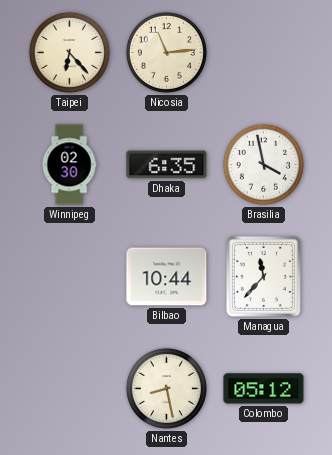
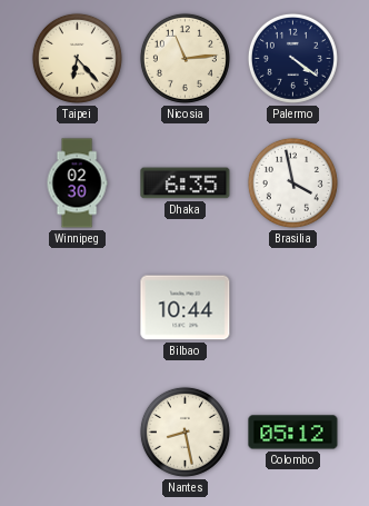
Palermo: none -> 4:21
Managua: 11:37 -> none
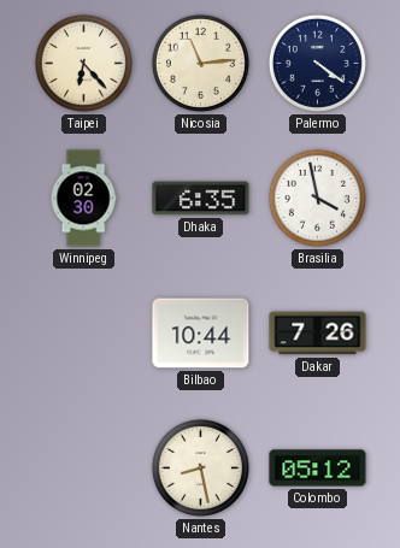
Dakar: none -> 7:26
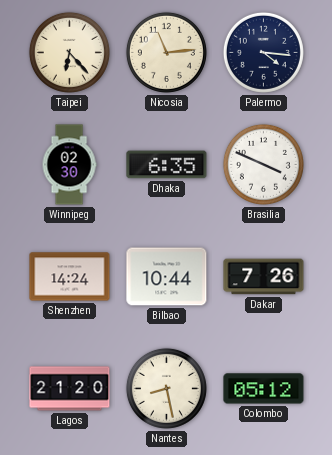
Palermo: 4:21 -> 4:16
Brasilia: 3:58 -> 3:49
Shenzhen: none -> 14:24
Lagos: none -> 21:20
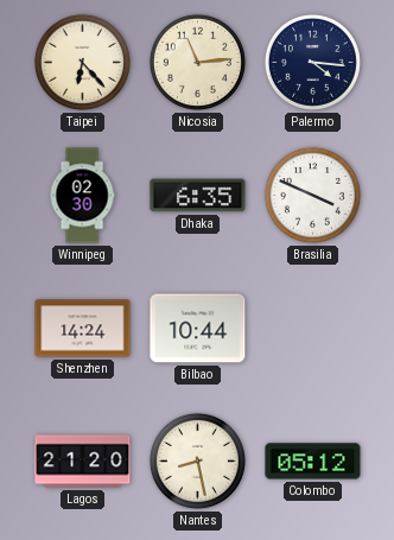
Dakar: 7:26 -> none
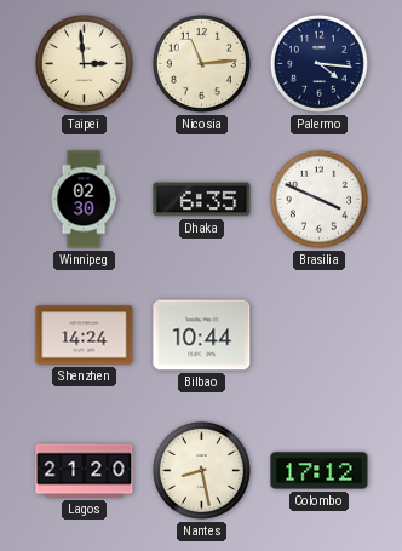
Taipei: 6:23 -> 2:59
Colombo: 05:12 -> 17:12
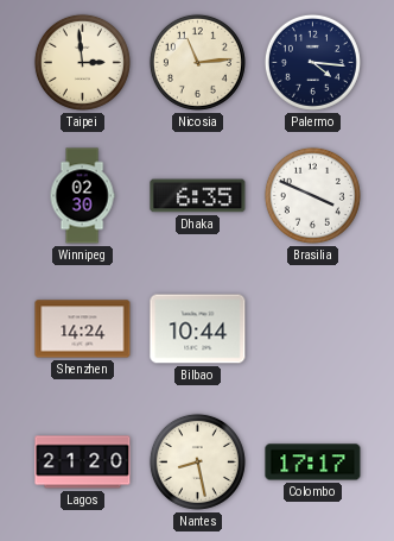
Colombo: 17:12 -> 17:17
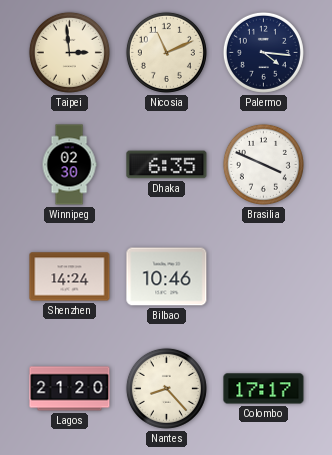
Nicosia: 11:14 -> 11:11
Bilbao: 10:44 -> 10:46
Nantes: 8:28 -> 8:23
